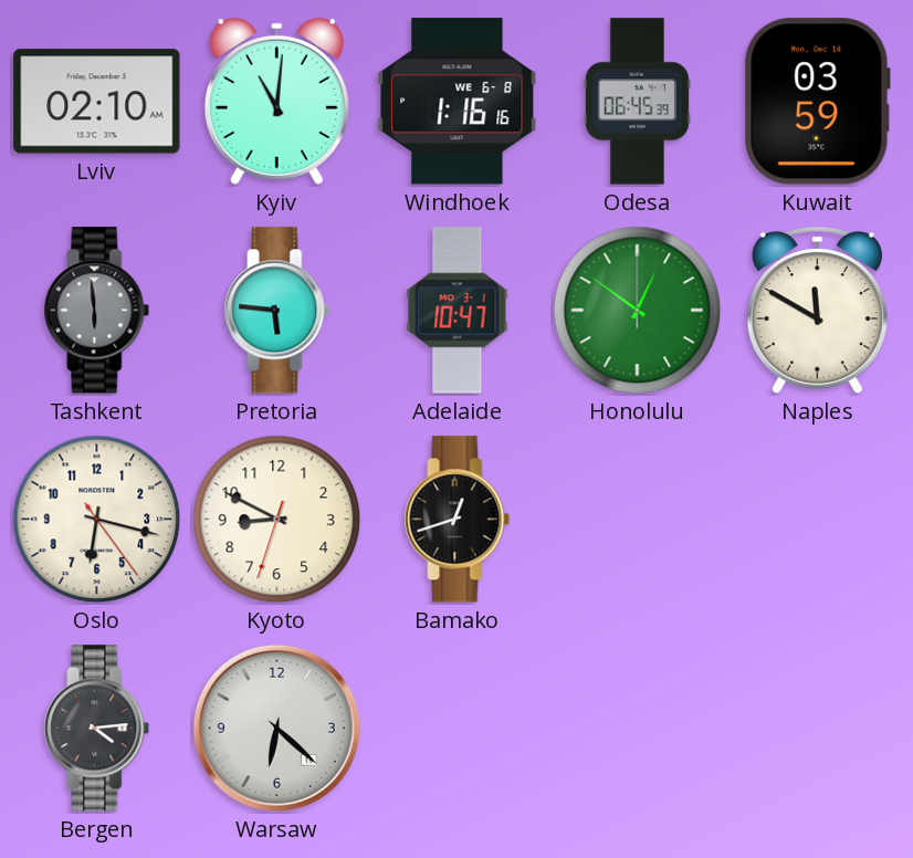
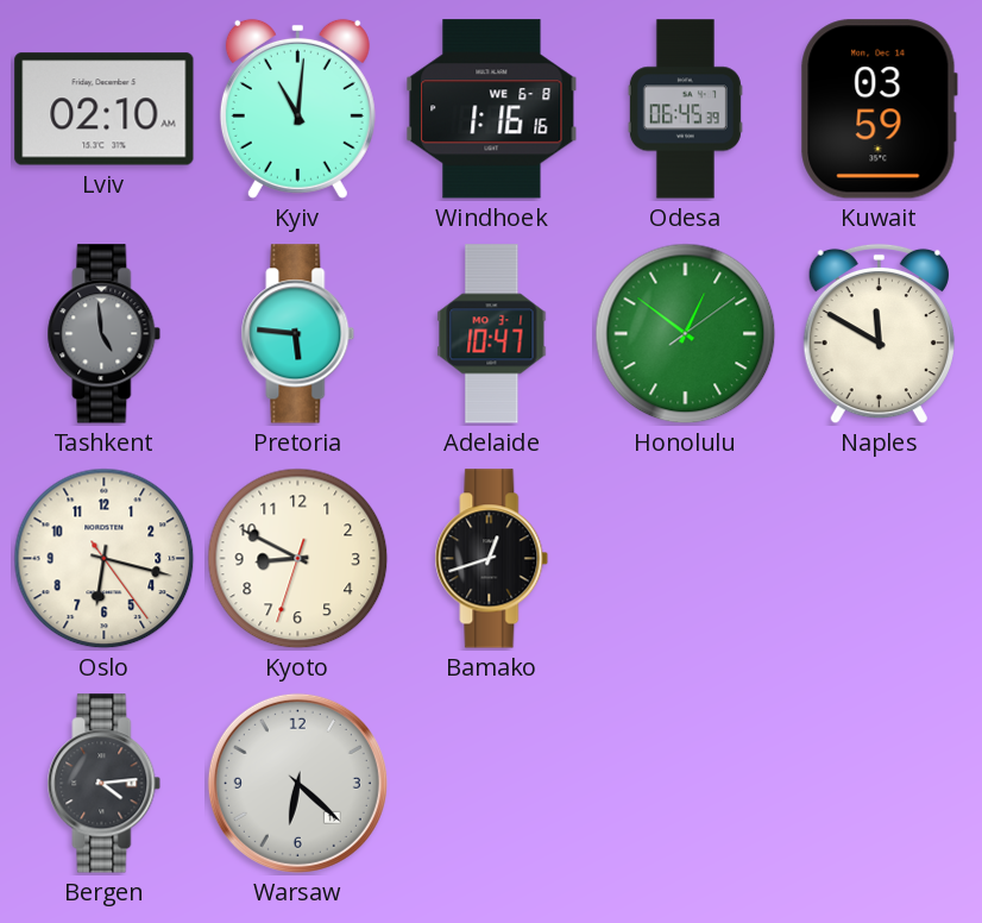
Tashkent: 5:59 -> 4:59
Honolulu: 12:51:00 -> 12:51:09
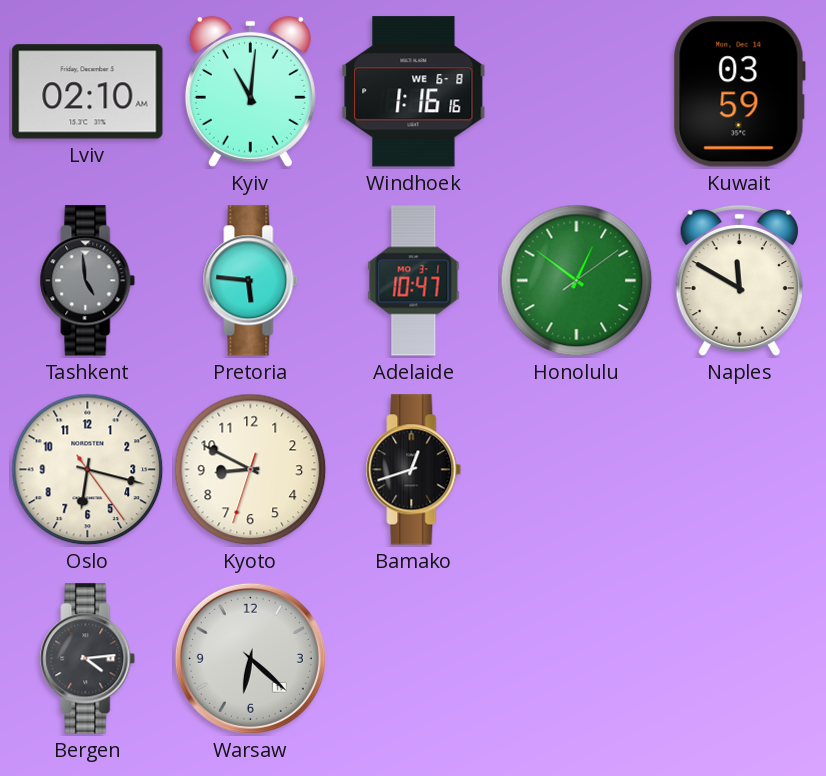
Odesa: 06:45 -> none
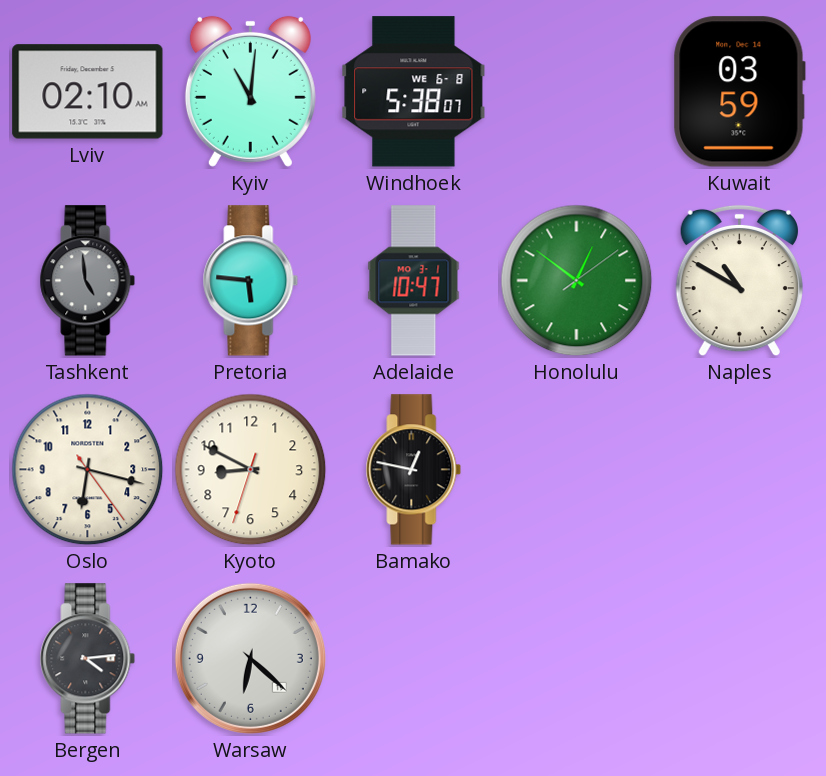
Windhoek: 1:16 -> 5:38
Naples: 11:50 -> 10:50
Bamako: 12:42 -> 12:47
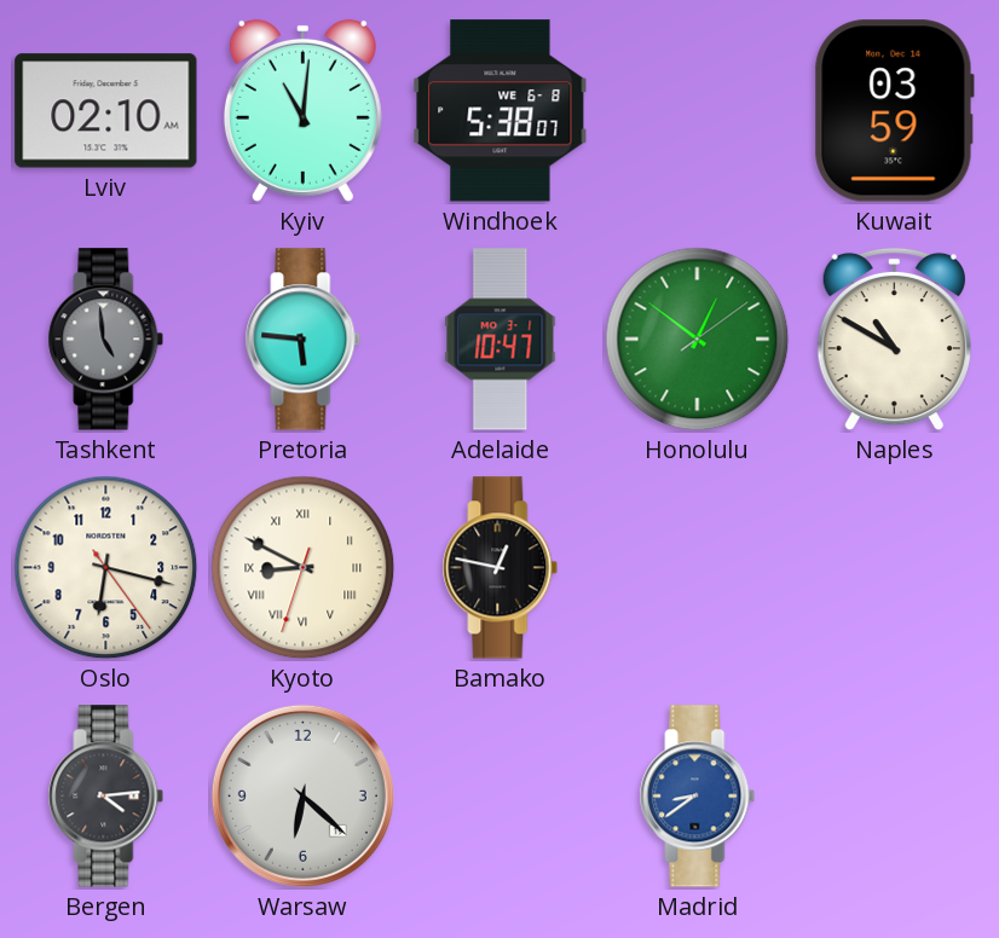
Kyoto numerals: Arabic -> Roman
Madrid: none -> 8:39
